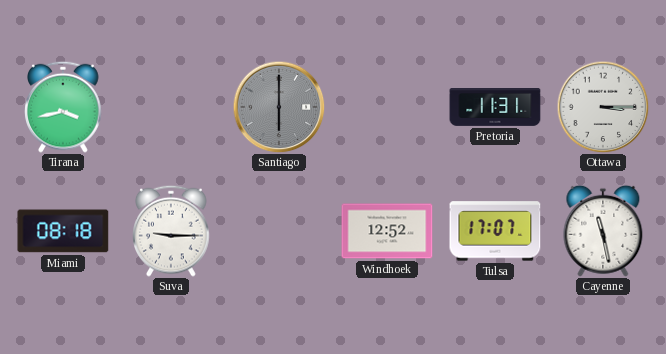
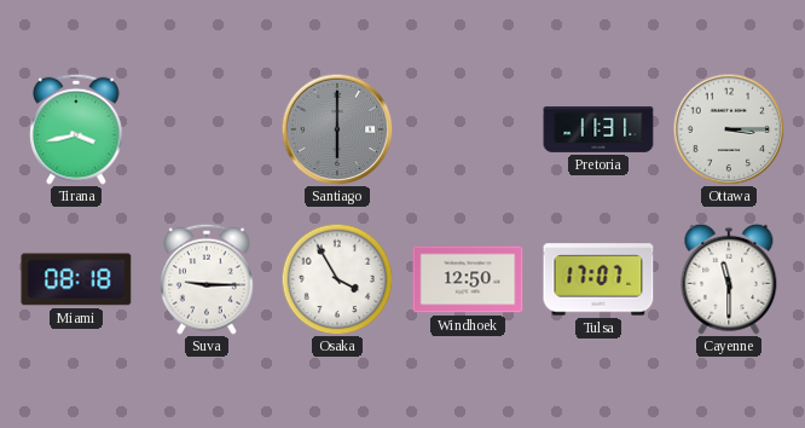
Osaka: none -> 3:55
Windhoek: 12:52 -> 12:50
Cayenne: 11:28 -> 11:30
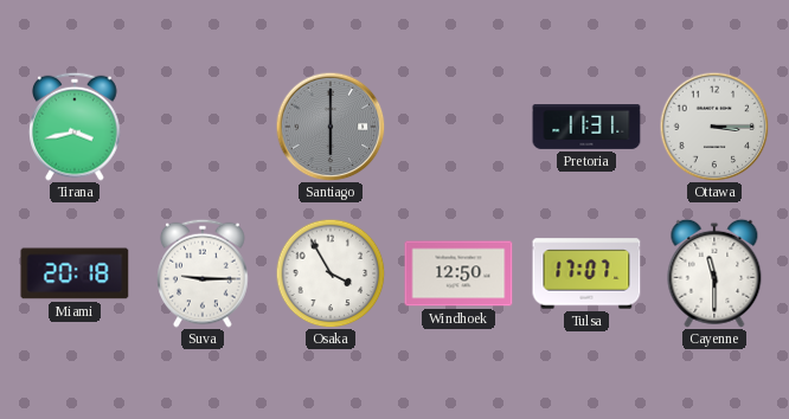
Miami: 08:18 -> 20:18
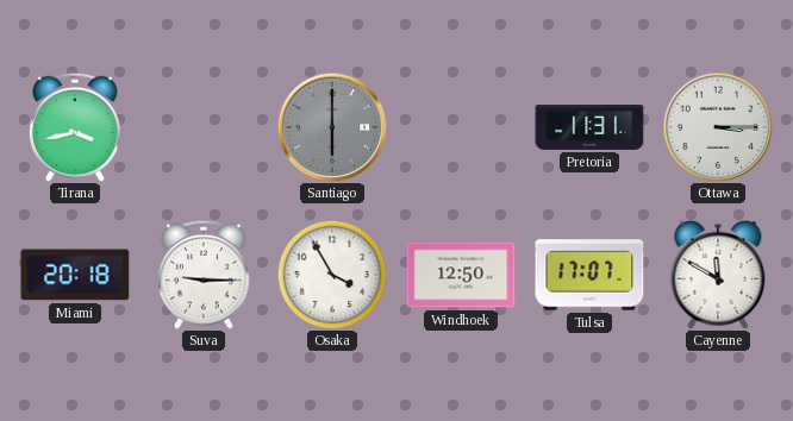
Cayenne: 11:30 -> 11:50
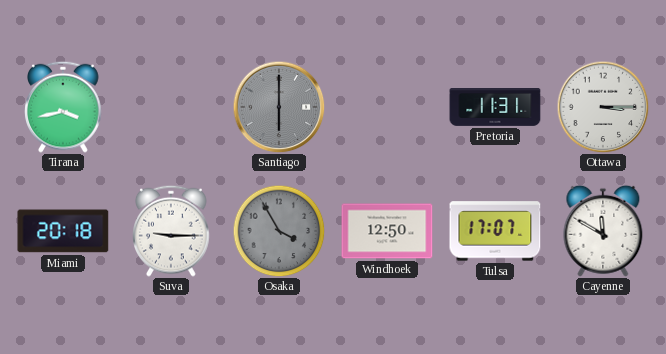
Osaka dial: white -> grey
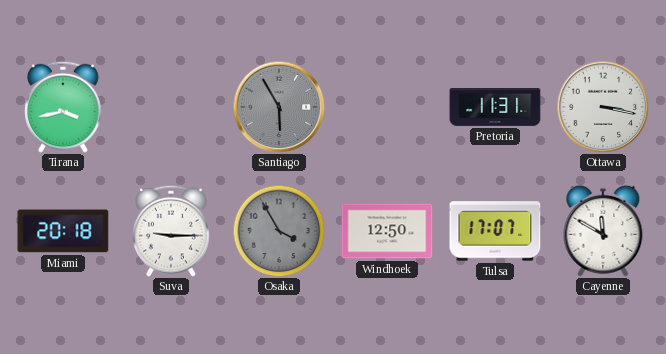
Santiago: 6:00 -> 5:55
Ottawa: 3:15 -> 3:17
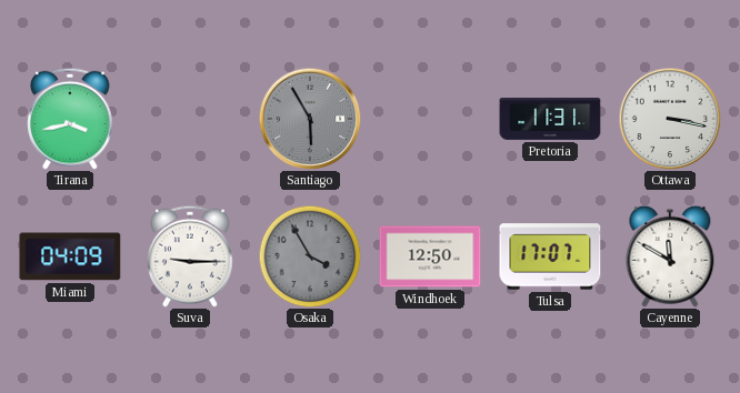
Miami: 20:18 -> 04:09
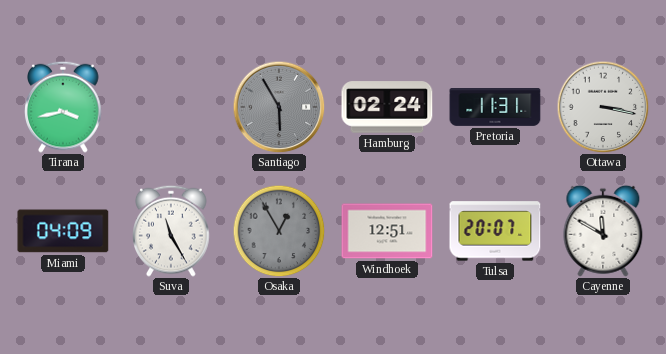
Hamburg: none -> 02:24
Suva: 9:15 -> 11:25
Osaka: 3:55 -> 12:55
Windhoek: 12:50 -> 12:51
Tulsa: 17:07 -> 20:07
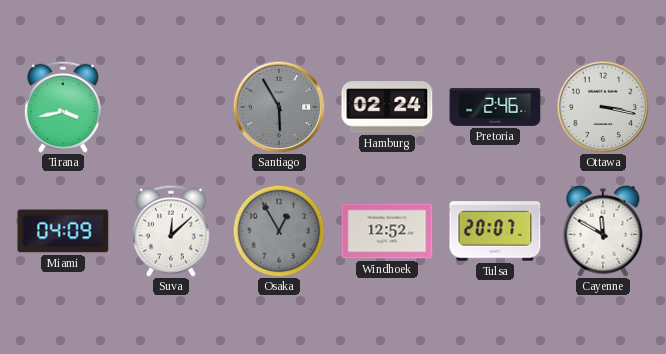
Pretoria: 11:31 -> 2:46
Suva: 11:25 -> 12:08
Windhoek: 12:51 -> 12:52
